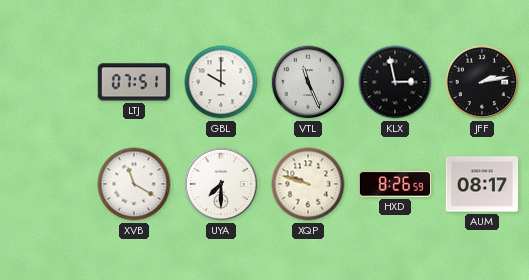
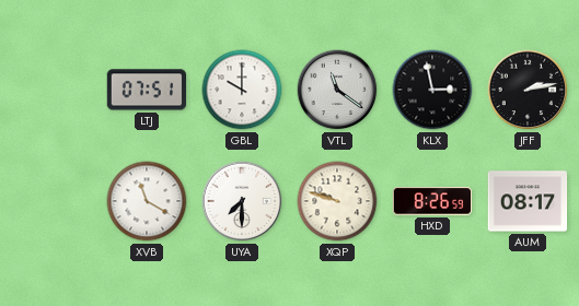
VTL: 11:26 -> 11:21
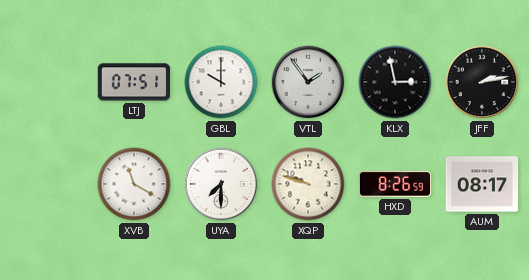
VTL: 11:21 -> 1:54
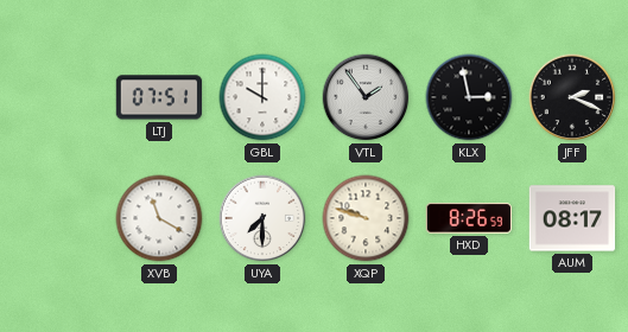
JFF: 2:13 -> 2:19
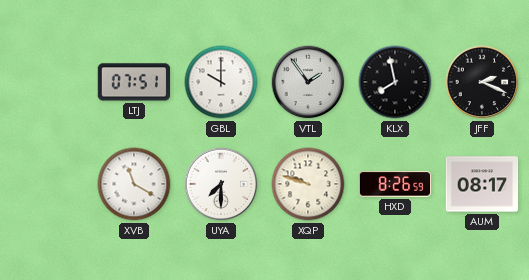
KLX: 2:58 -> 7:58
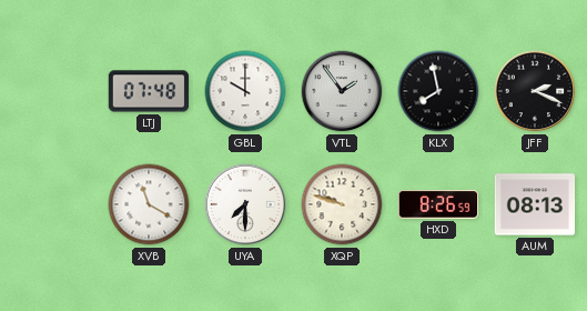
LTJ: 07:51 -> 07:48
AUM: 08:17 -> 08:13
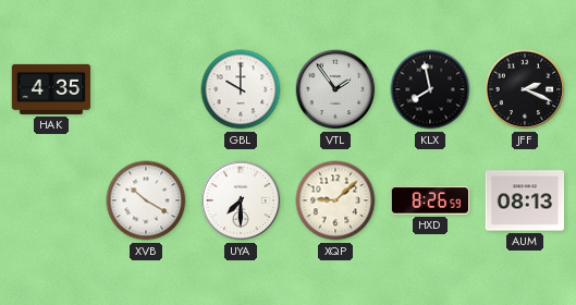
HAK: none -> 4:35
LTJ: 07:48 -> none
XVB: 11:20 -> 10:20
XQP: 9:48 -> 9:08
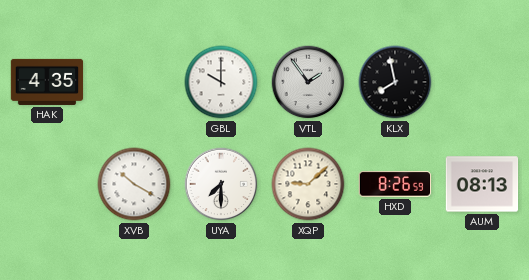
JFF: 2:19 -> none
